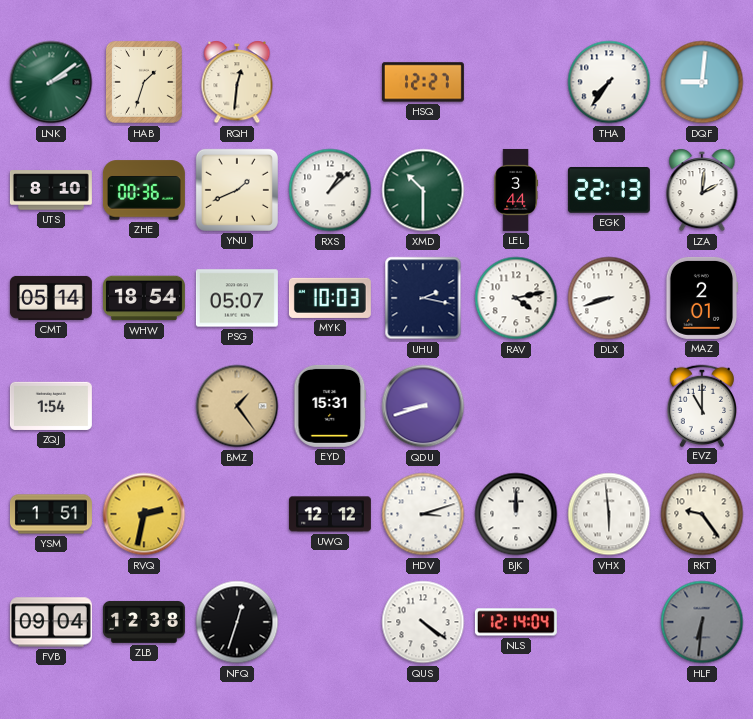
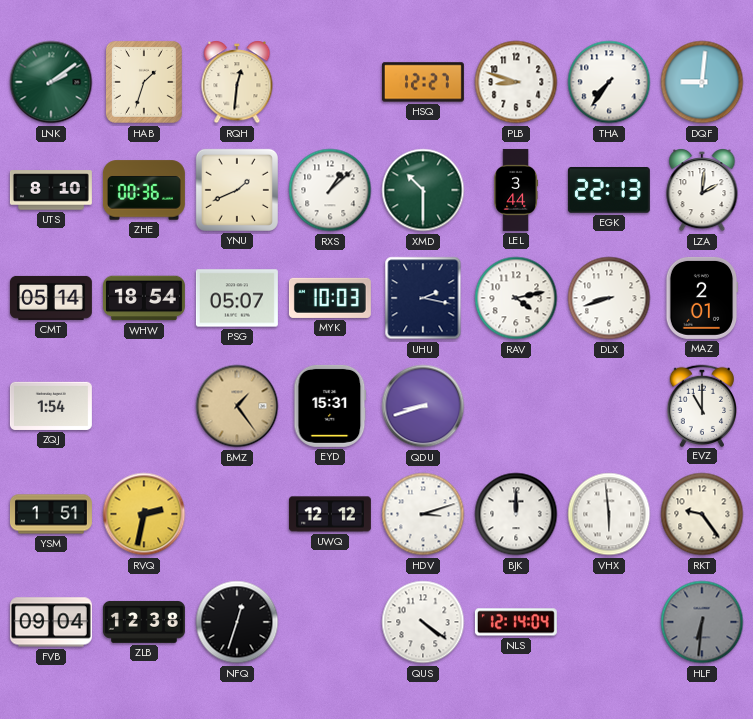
PLB: none -> 8:48
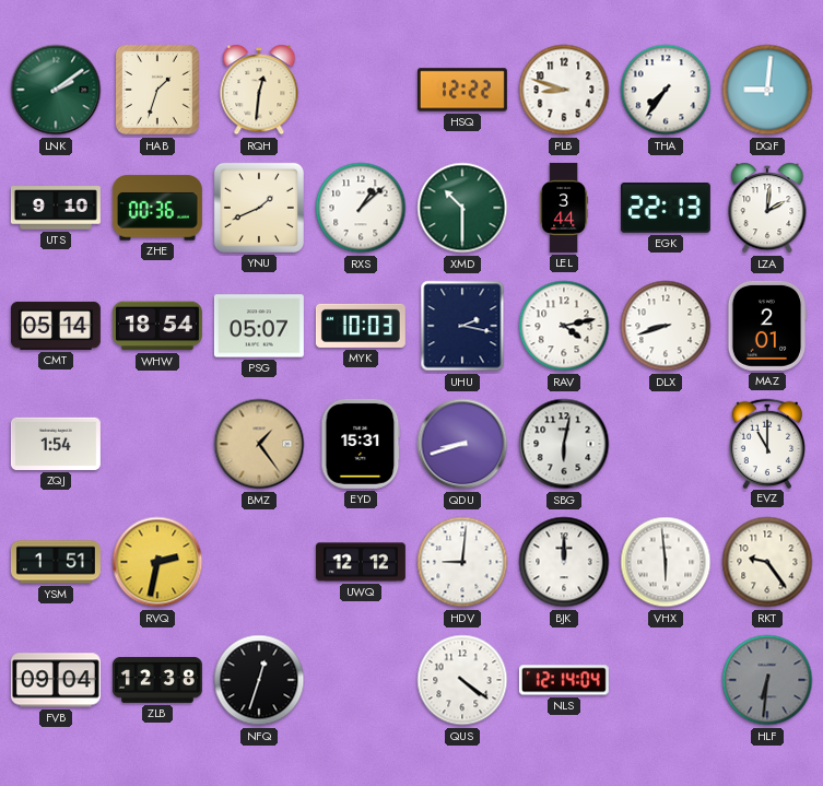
HSQ: 12:27 -> 12:22
UTS: 8:10 -> 9:10
SBG: none -> 6:02
HDV: 3:12 -> 9:01
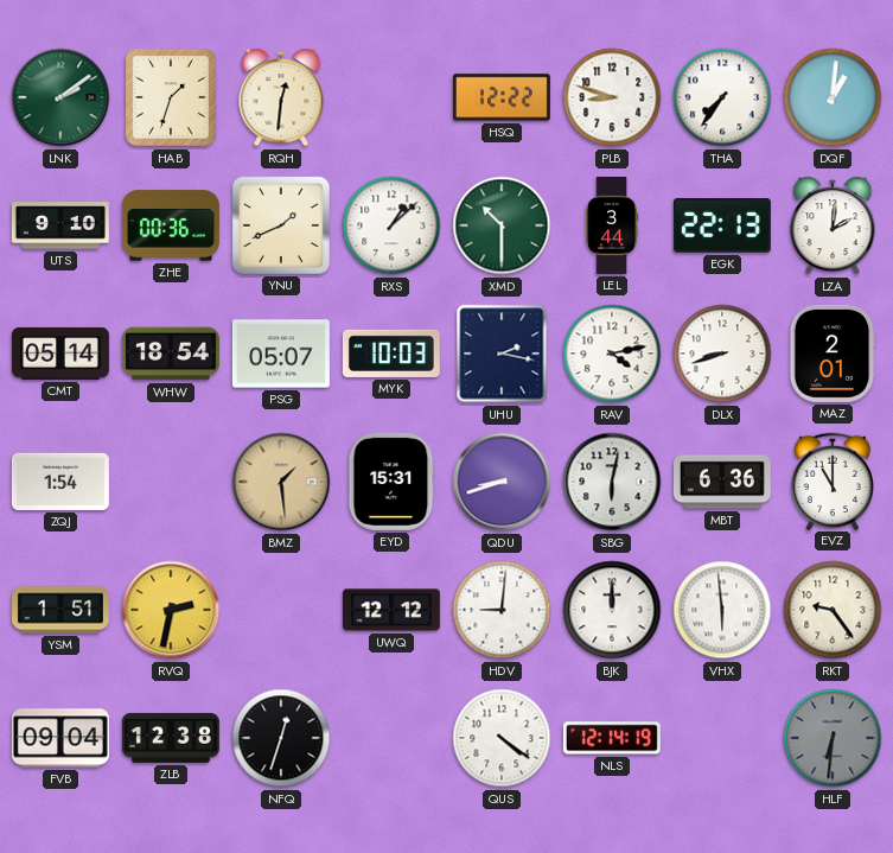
DQF: 9:01 -> 1:01
BMZ: 1:24 -> 1:29
MBT: none -> 6:36
NLS: 12:14:04 -> 12:14:19
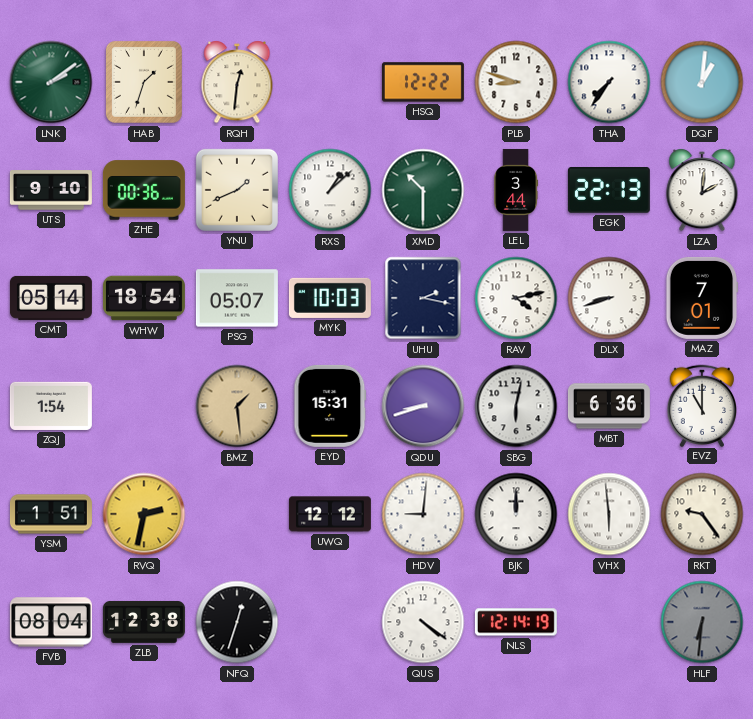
MAZ: 2:01 -> 7:01
FVB: 09:04 -> 08:04
